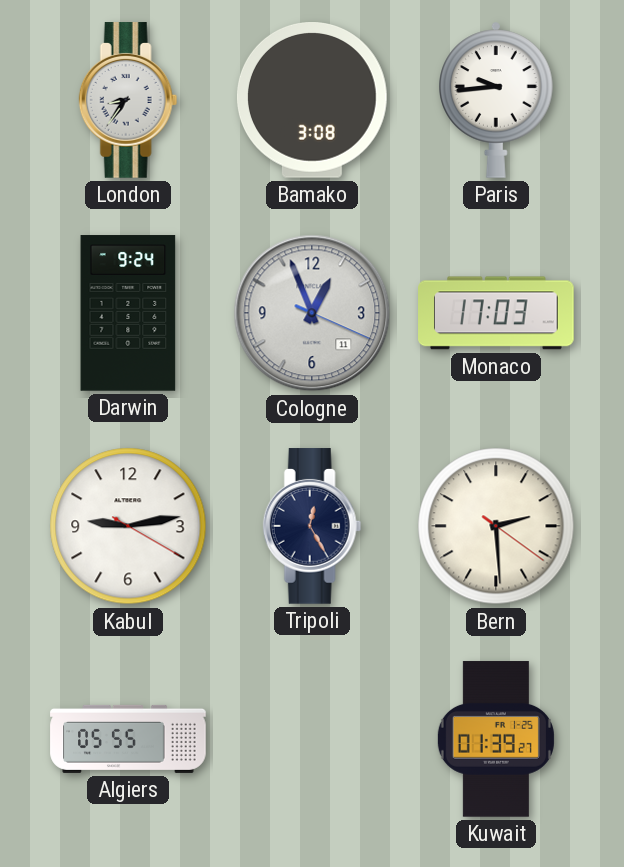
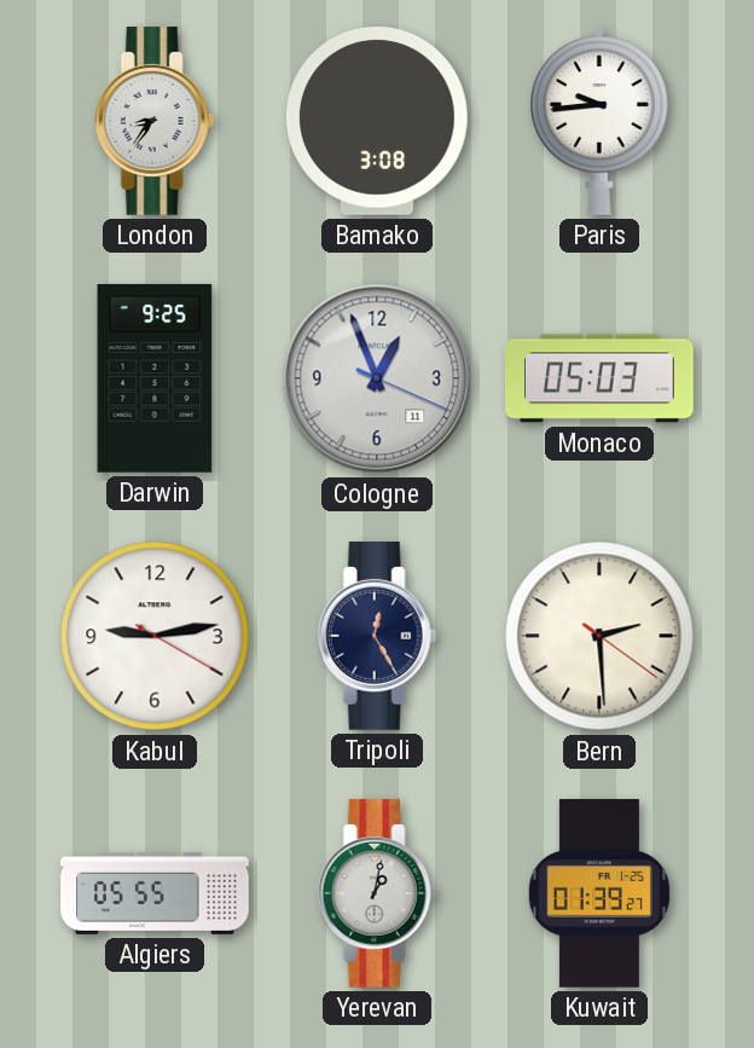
Darwin: 9:24 -> 9:25
Monaco: 17:03 -> 05:03
Yerevan: none -> 1:02
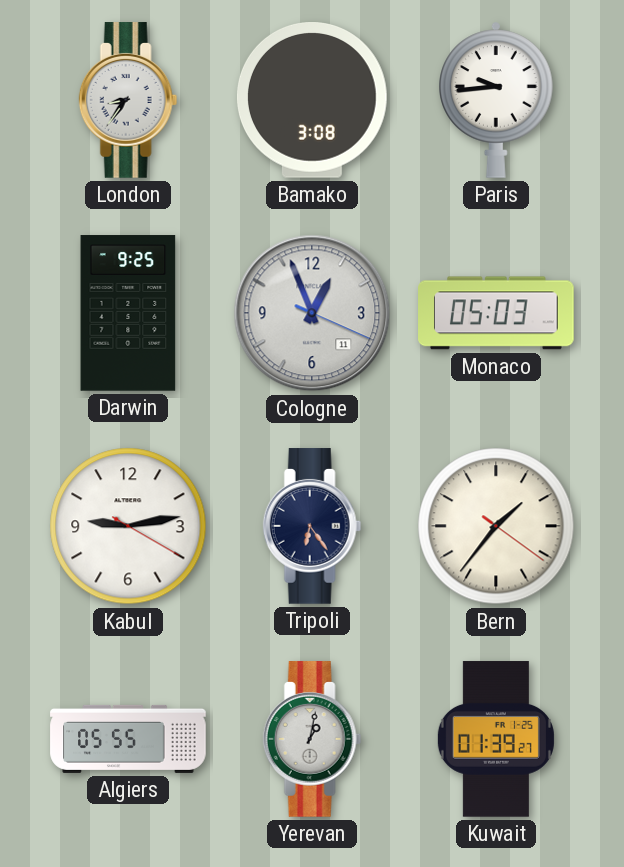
Tripoli: 12:25 -> 6:24
Bern: 2:29 -> 1:36
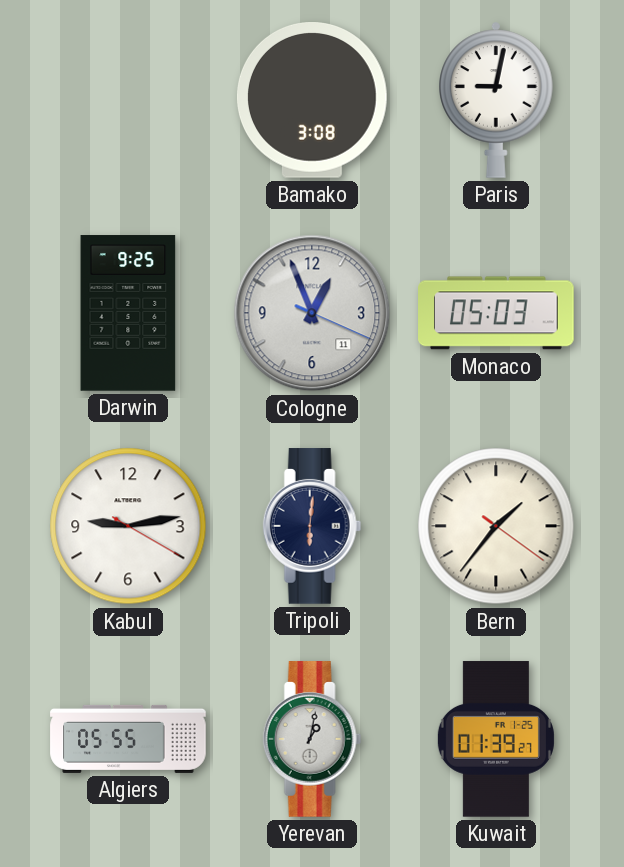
London: 8:36 -> none
Paris: 9:44 -> 9:02
Tripoli: 6:24 -> 6:01
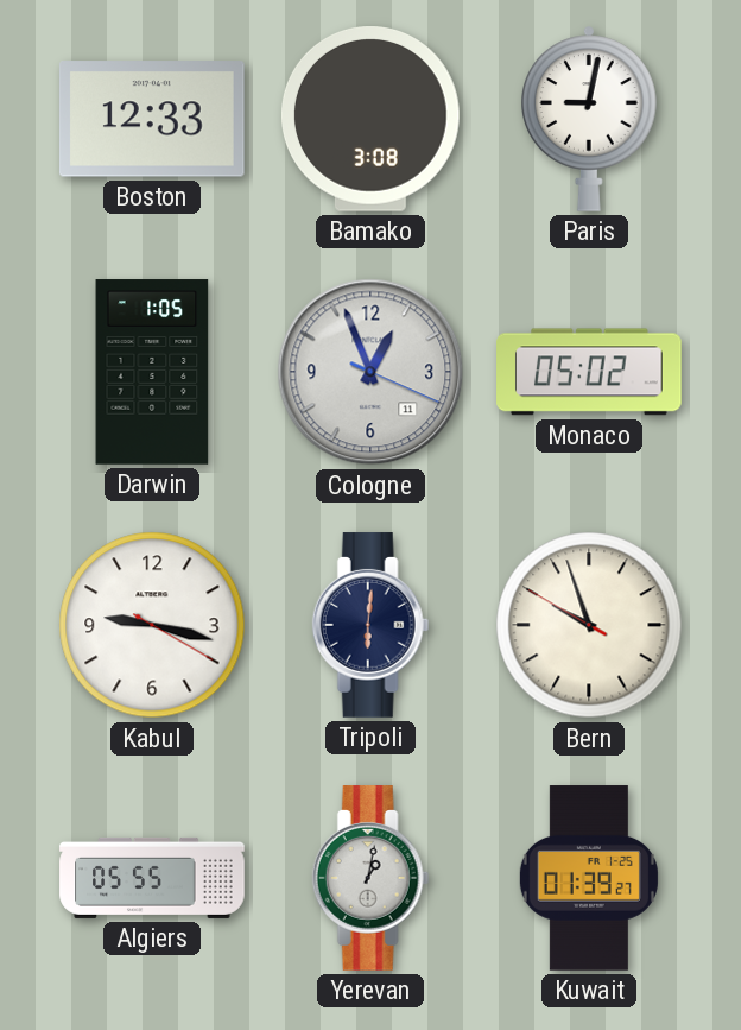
Boston: none -> 12:33
Darwin: 9:25 -> 1:05
Monaco: 05:03 -> 05:02
Kabul: 9:13 -> 9:17
Bern: 1:36 -> 9:56
